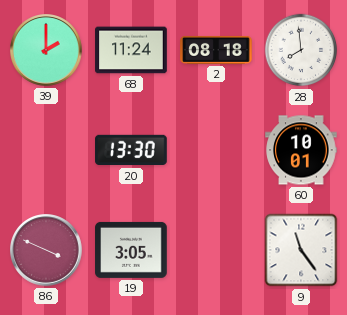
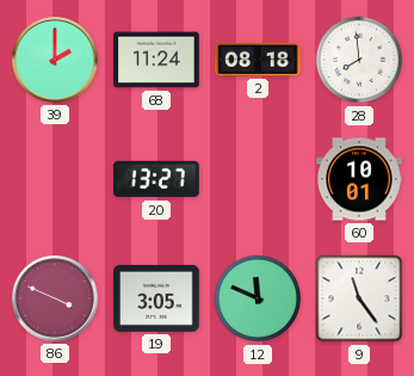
20: 13:30 -> 13:27
12: none -> 11:49
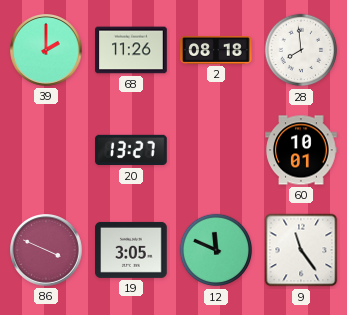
68: 11:24 -> 11:26
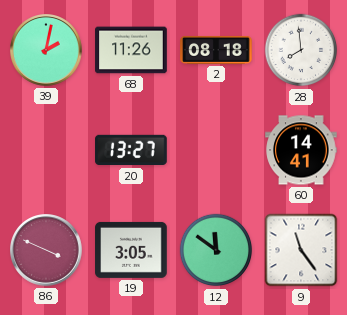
39: 2:00 -> 2:02
60: 10:01 -> 14:41
12: 11:49 -> 11:51
